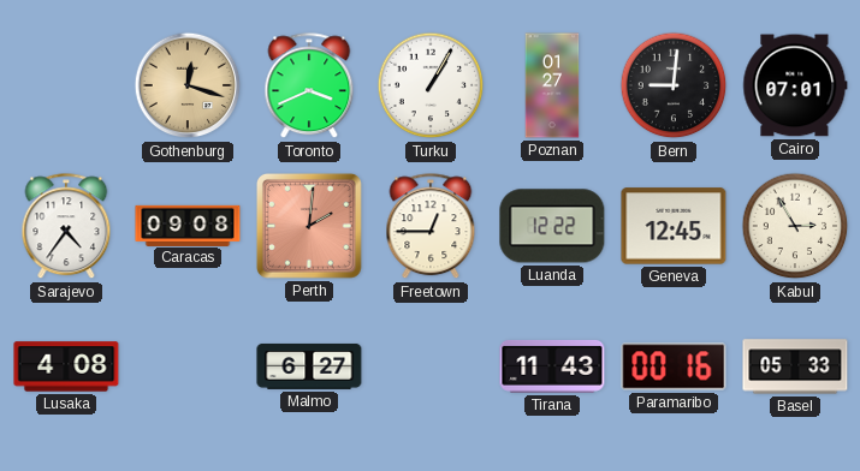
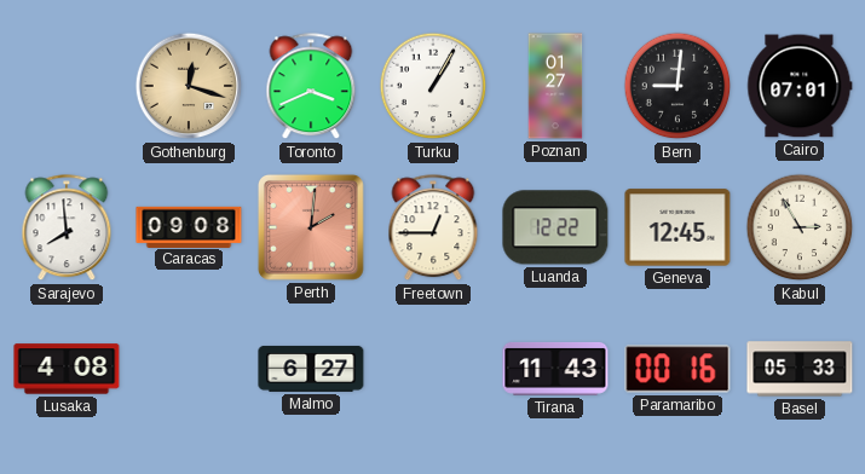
Sarajevo: 4:36 -> 7:59
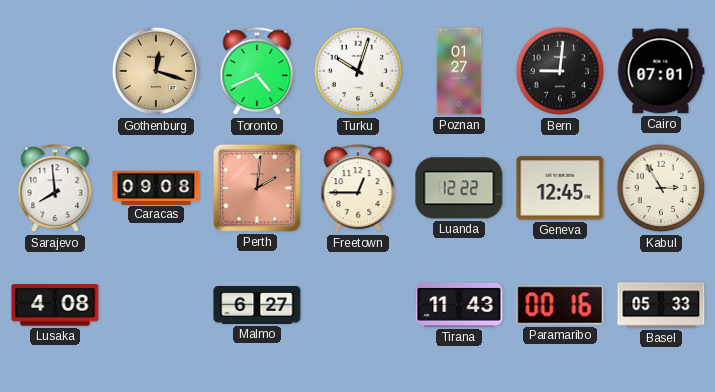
Toronto: 3:41 -> 4:41
Turku: 1:05 -> 10:03
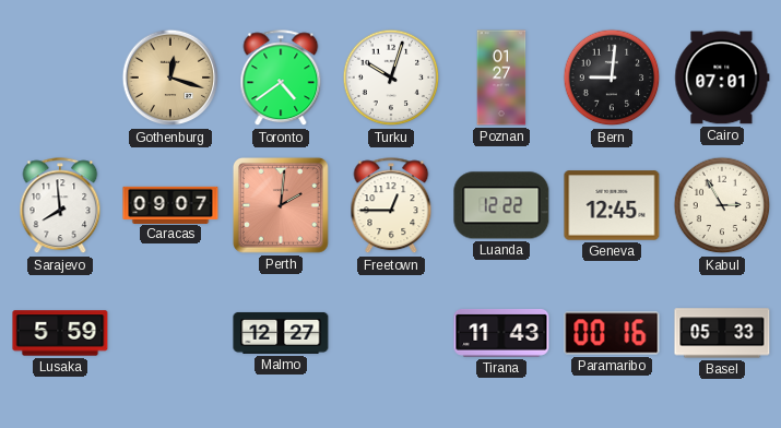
Toronto: 4:41 -> 4:39
Caracas: 09:08 -> 09:07
Lusaka: 4:08 -> 5:59
Malmo: 6:27 -> 12:27
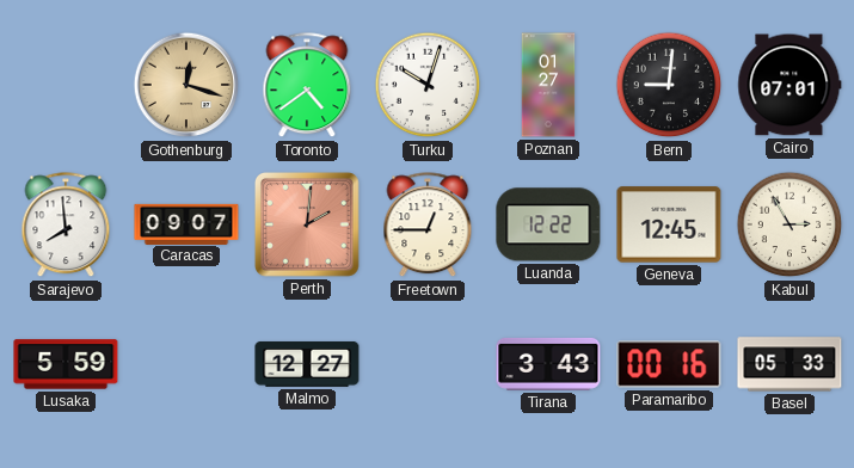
Tirana: 11:43 -> 3:43
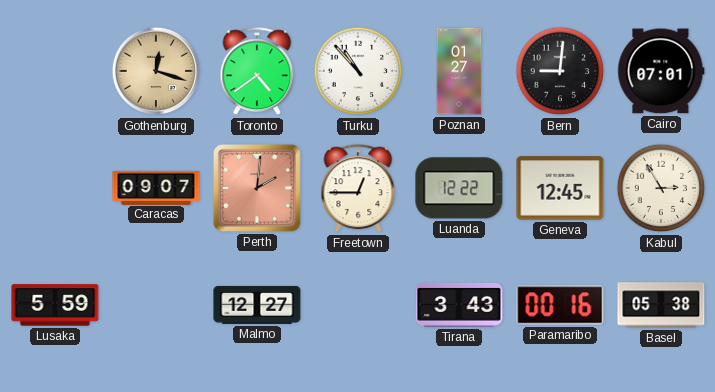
Turku: 10:03 -> 10:53
Sarajevo: 7:59 -> none
Basel: 05:33 -> 05:38
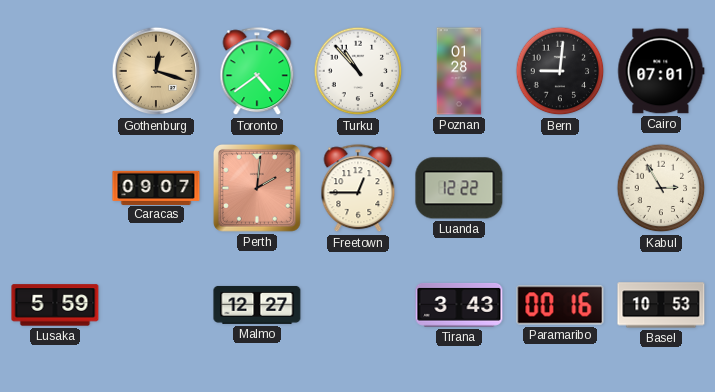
Poznan: 01:27 -> 01:28
Geneva: 12:45 -> none
Basel: 05:38 -> 10:53
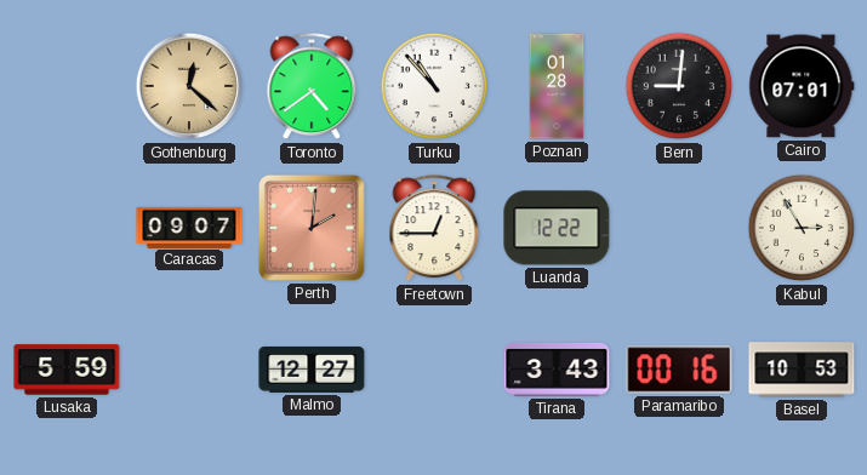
Gothenburg: 12:18 -> 12:22
